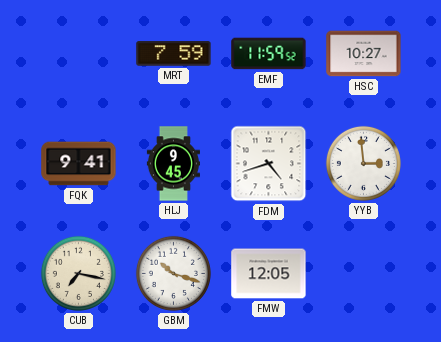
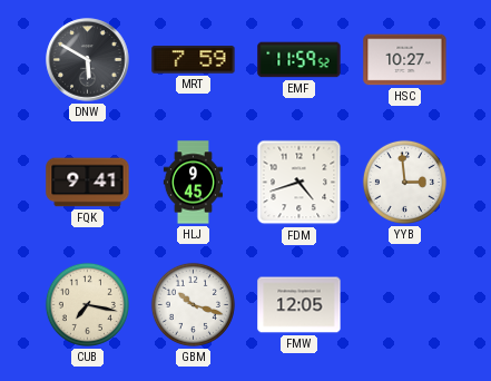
DNW: none -> 5:50
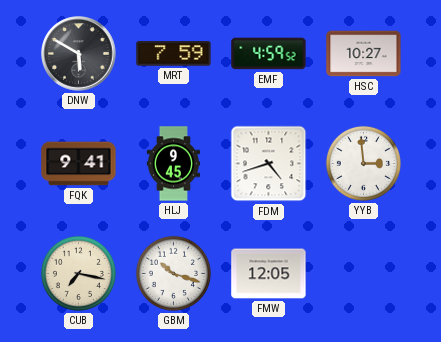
EMF: 11:59 -> 4:59
